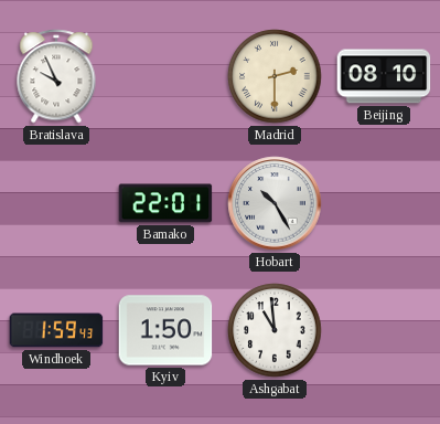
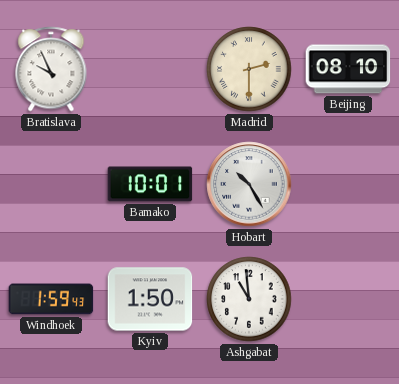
Bamako: 22:01 -> 10:01
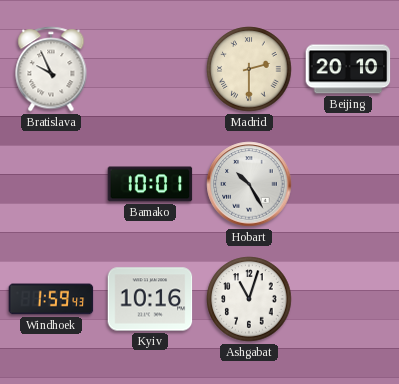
Beijing: 08:10 -> 20:10
Kyiv: 1:50 -> 10:16
Ashgabat: 10:59 -> 11:03
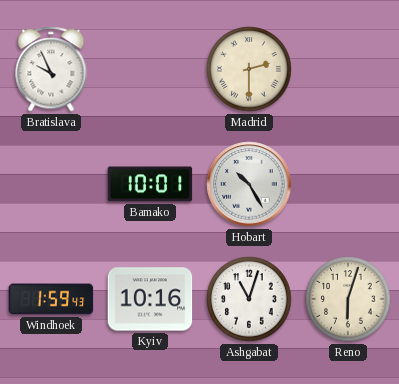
Beijing: 20:10 -> none
Reno: none -> 6:03
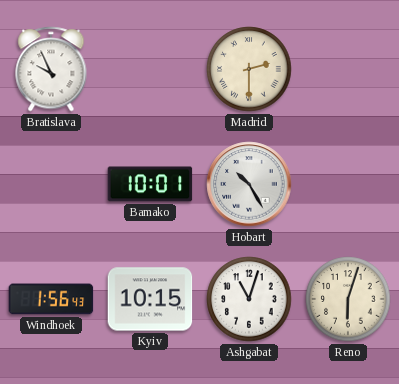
Windhoek: 1:59 -> 1:56
Kyiv: 10:16 -> 10:15
